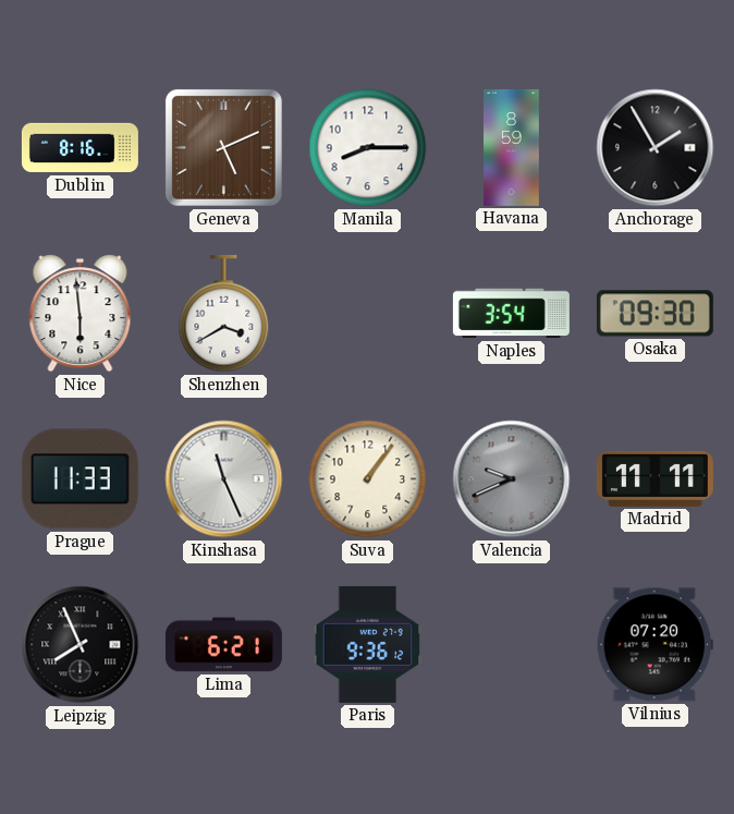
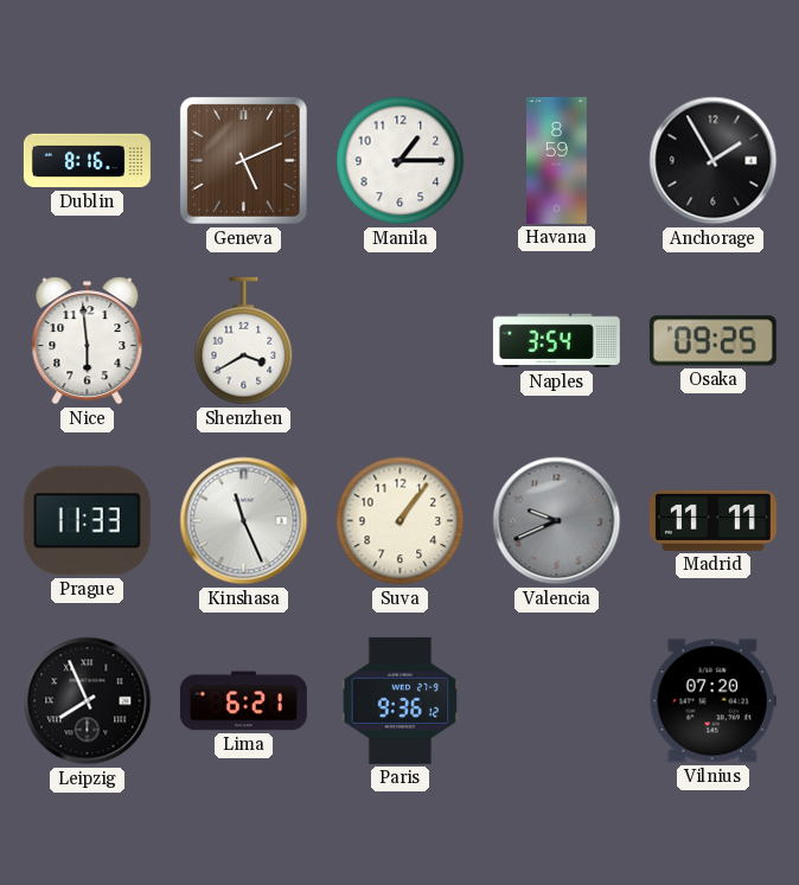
Manila: 8:15 -> 1:15
Osaka: 09:30 -> 09:25
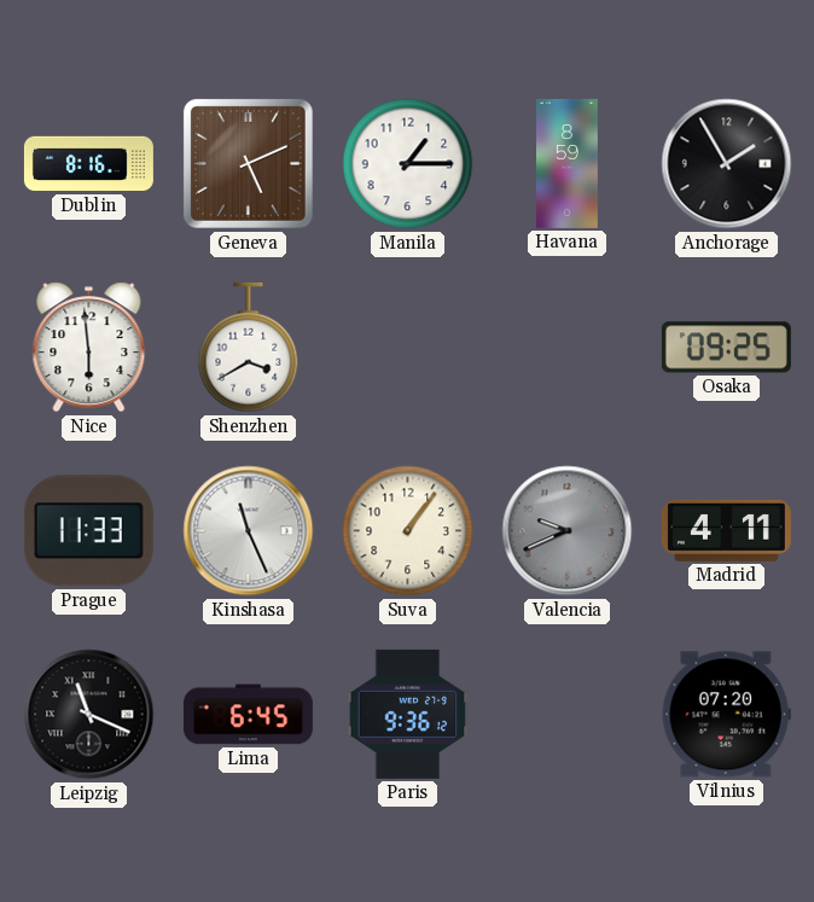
Naples: 3:54 -> none
Madrid: 11:11 -> 4:11
Leipzig: 7:56 -> 11:19
Lima: 6:21 -> 6:45
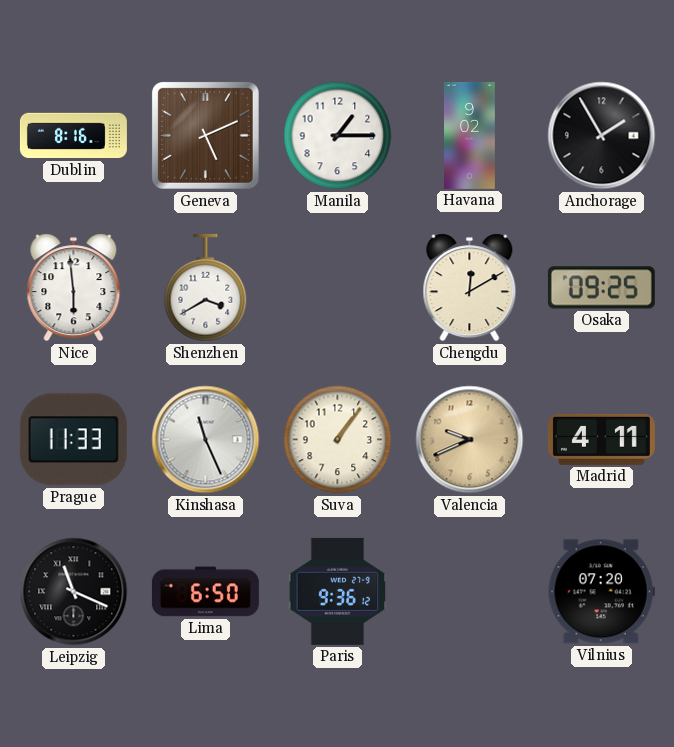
Havana: 8:59 -> 9:02
Chengdu: none -> 12:10
Valencia dial: grey -> champagne
Lima: 6:45 -> 6:50
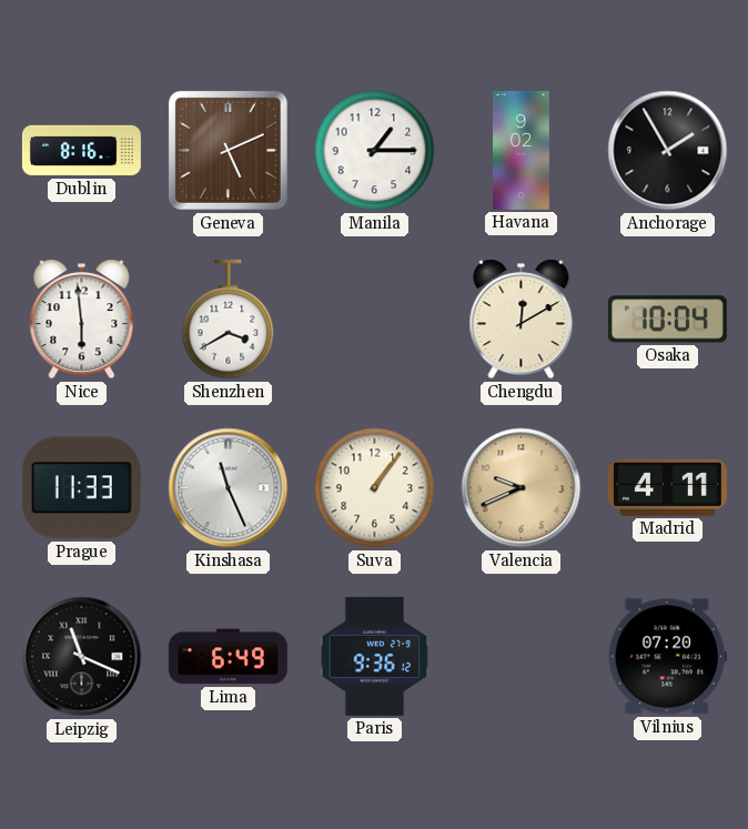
Osaka: 09:25 -> 10:04
Lima: 6:50 -> 6:49
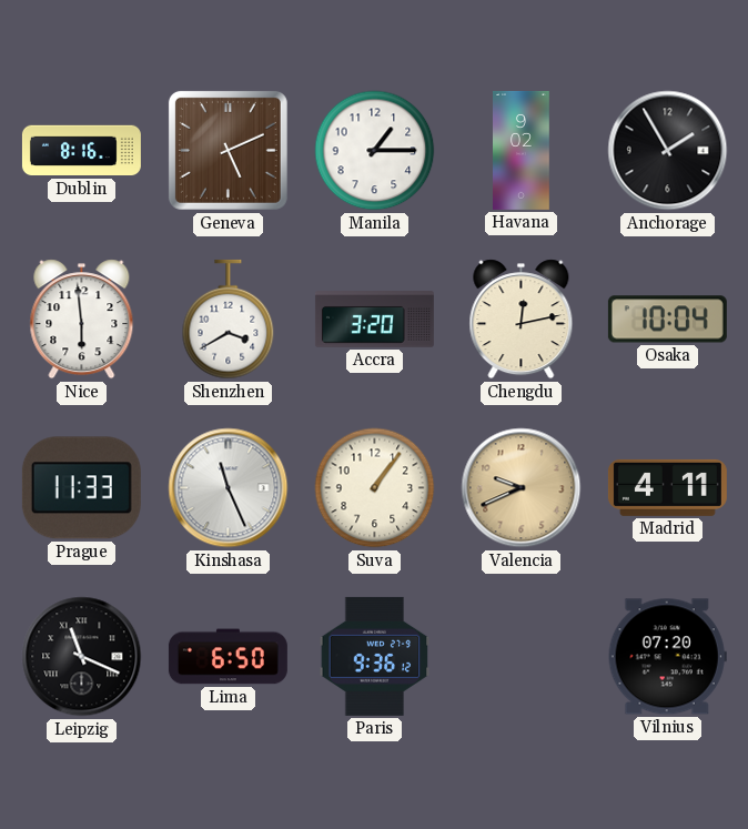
Accra: none -> 3:20
Chengdu: 12:10 -> 12:13
Lima: 6:49 -> 6:50
